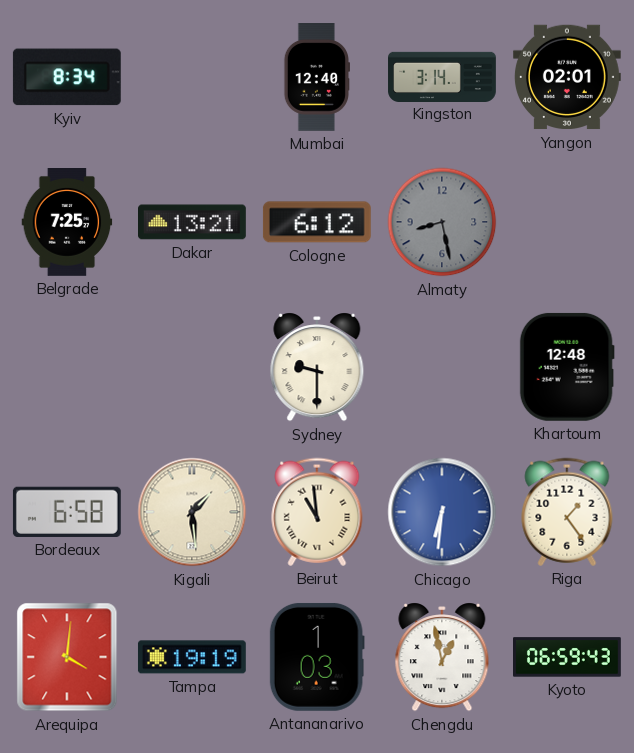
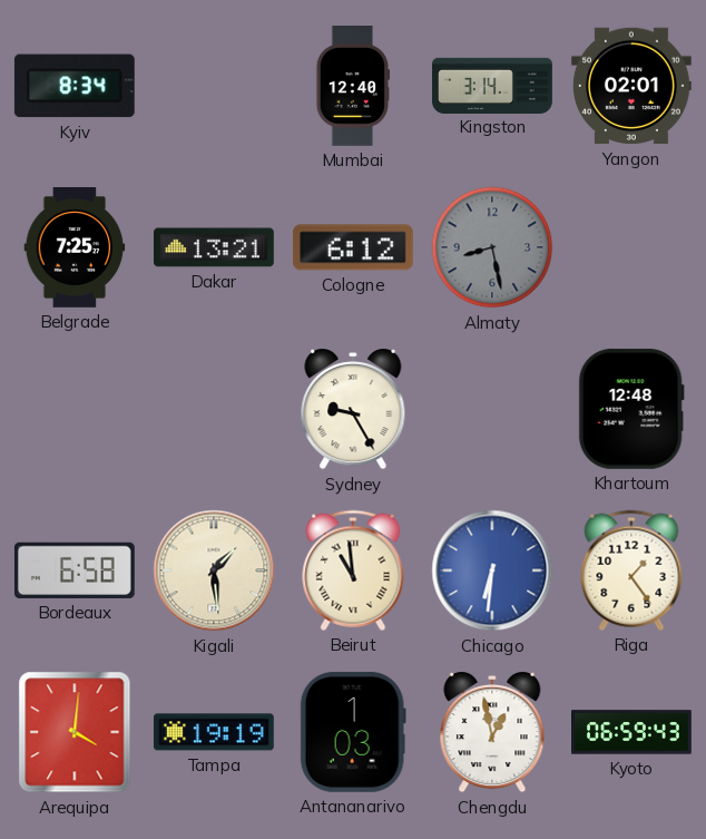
Sydney: 9:30 -> 9:25
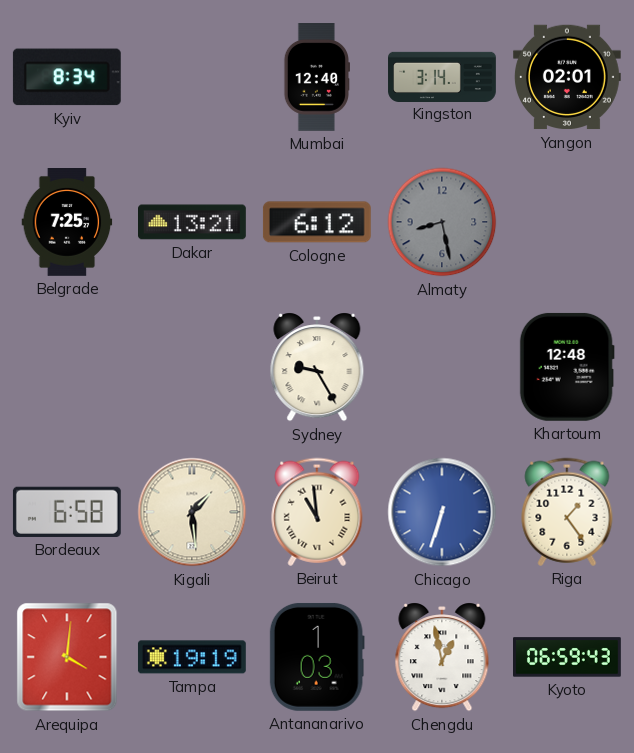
Chicago: 6:31 -> 6:33
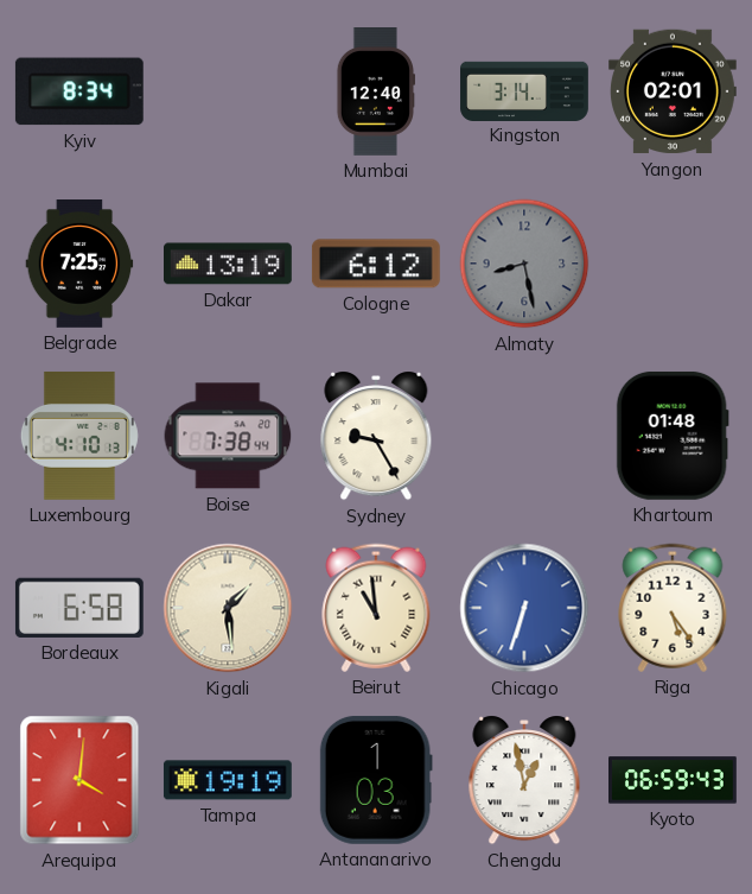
Dakar: 13:21 -> 13:19
Luxembourg: none -> 4:10
Boise: none -> 7:38
Khartoum: 12:48 -> 01:48
Riga: 1:24 -> 5:24
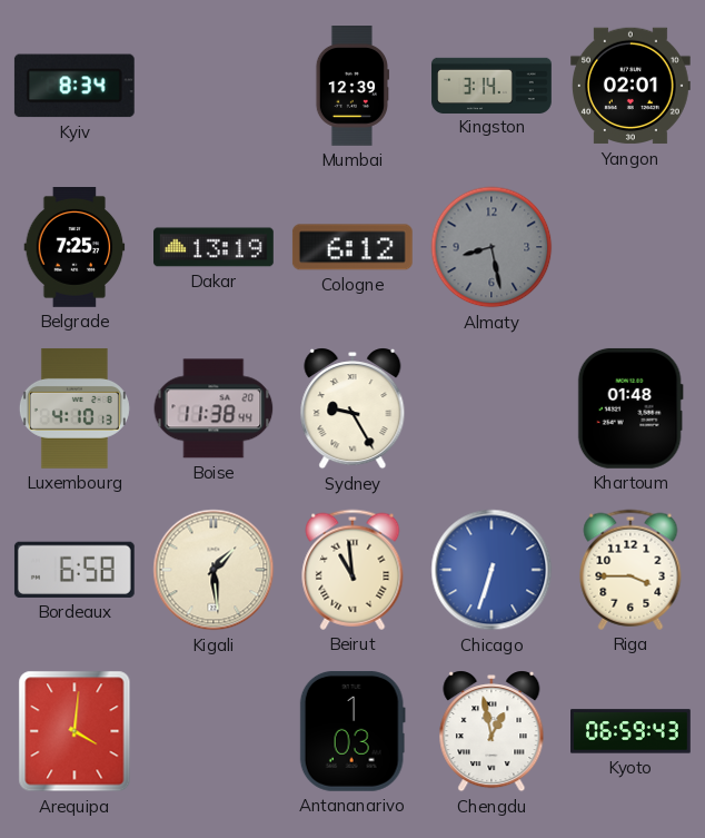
Mumbai: 12:40 -> 12:39
Boise: 7:38 -> 11:38
Riga: 5:24 -> 3:45
Tampa: 19:19 -> none
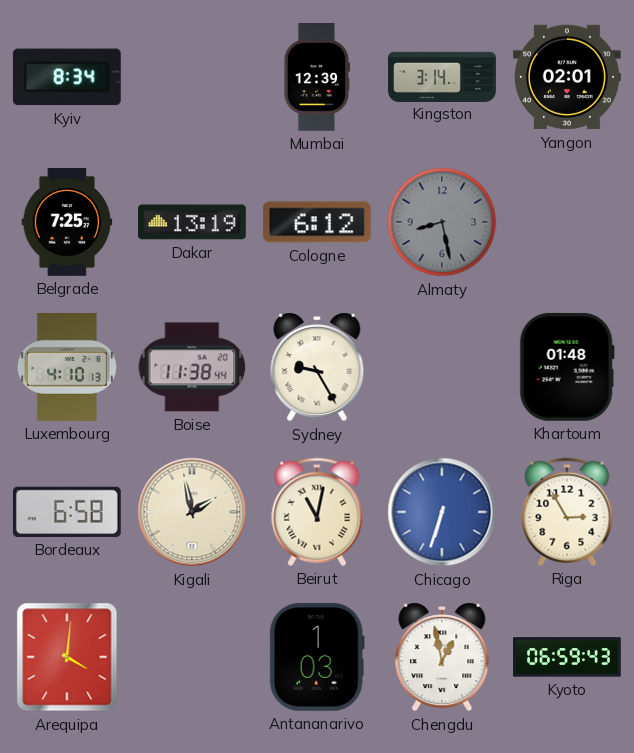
Kigali: 1:29 -> 1:58
Beirut: 10:59 -> 11:02
Riga: 3:45 -> 2:55
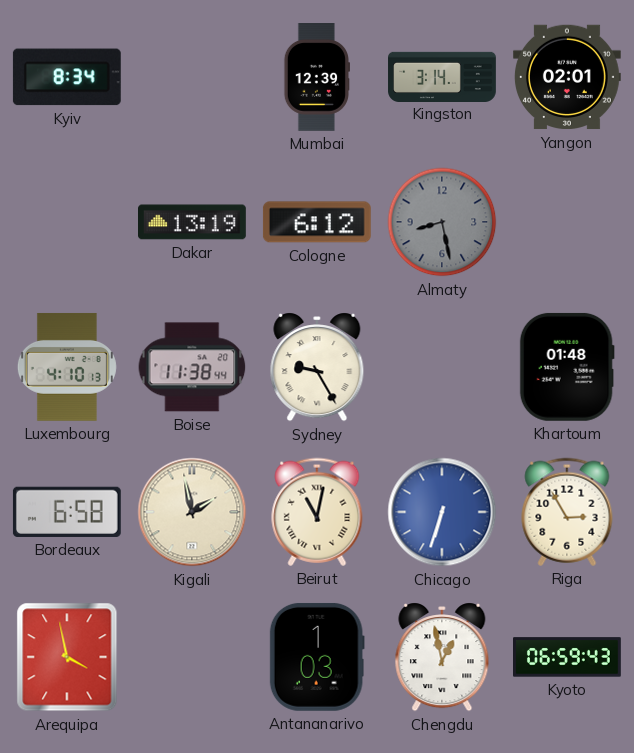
Belgrade: 7:25 -> none
Arequipa: 4:01 -> 3:58
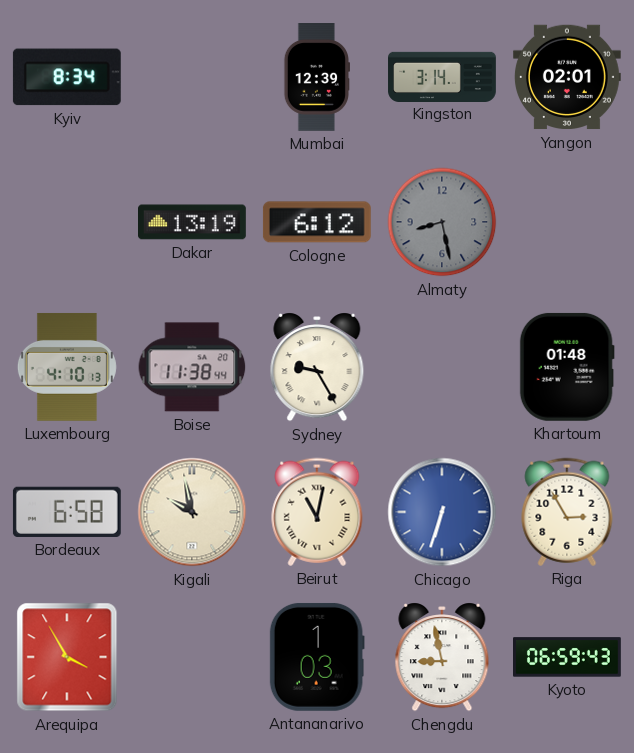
Kigali: 1:58 -> 9:58
Arequipa: 3:58 -> 3:55
Chengdu: 12:58 -> 8:58
